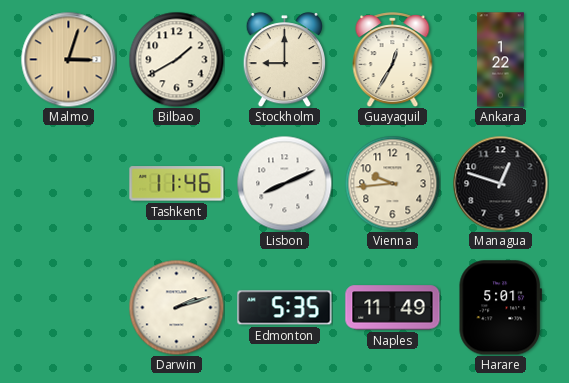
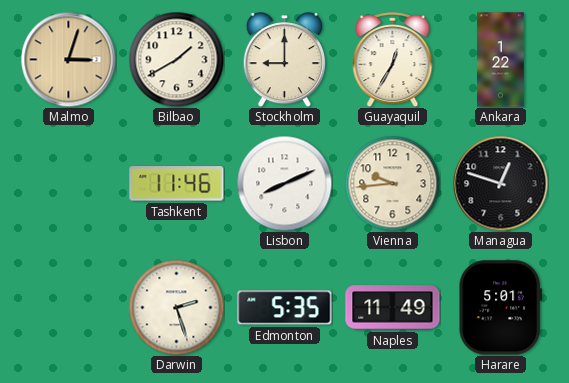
Darwin: 2:12 -> 2:27
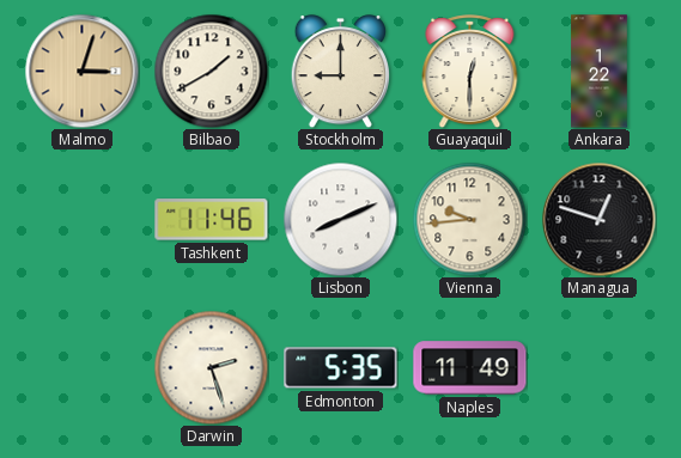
Guayaquil: 12:35 -> 12:30
Harare: 5:01 -> none
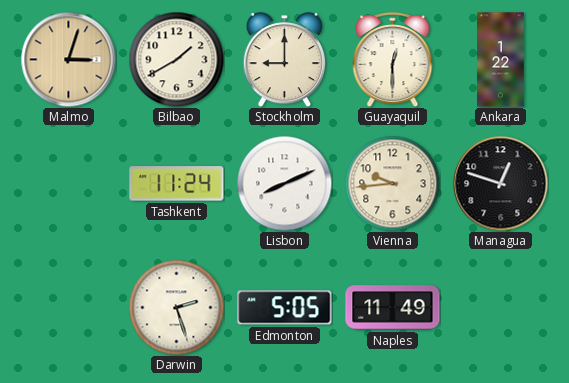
Tashkent: 11:46 -> 11:24
Edmonton: 5:35 -> 5:05
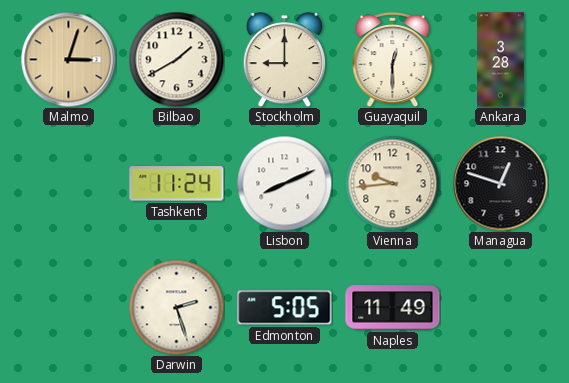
Ankara: 1:22 -> 3:28
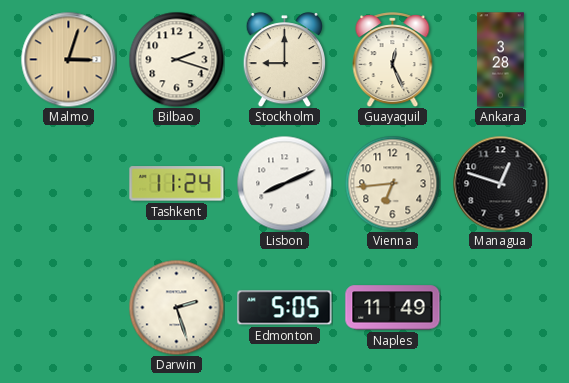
Bilbao: 1:40 -> 2:18
Guayaquil: 12:30 -> 12:26
Vienna: 9:44 -> 6:44
